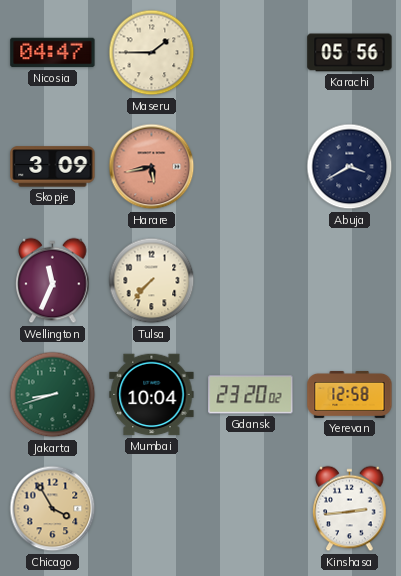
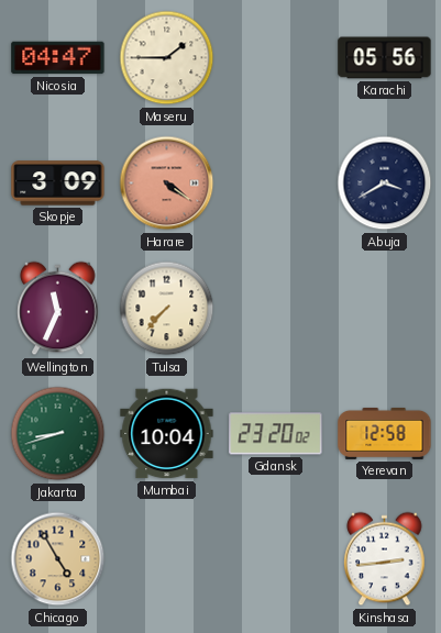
Harare: 5:43 -> 4:21
Chicago: 3:55 -> 4:55
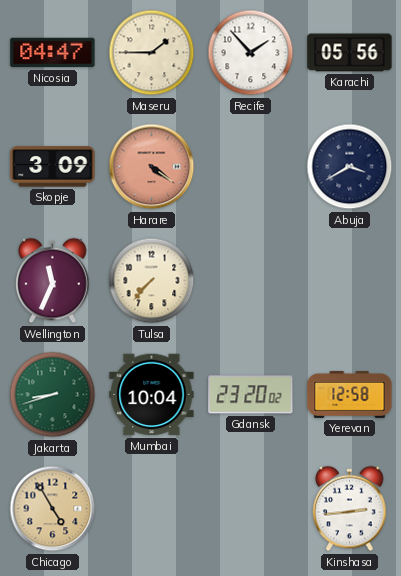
Recife: none -> 1:53
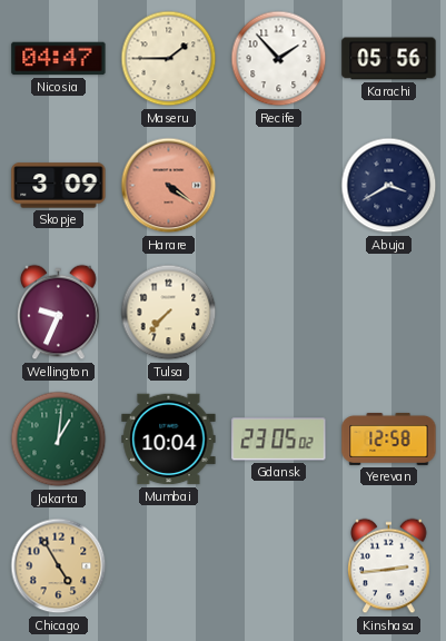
Wellington: 11:34 -> 9:34
Jakarta: 8:42 -> 1:01
Gdansk: 23:20 -> 23:05
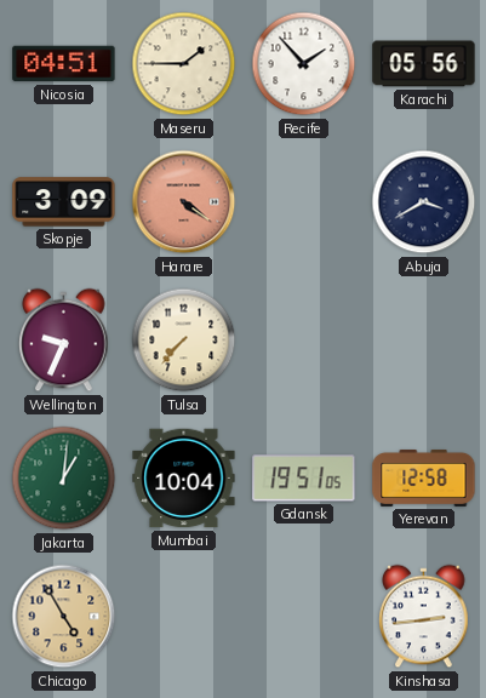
Nicosia: 04:47 -> 04:51
Gdansk: 23:05 -> 19:51
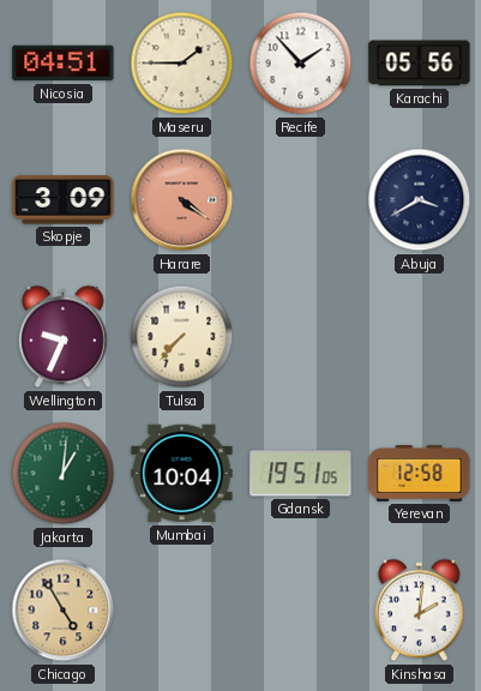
Kinshasa: 2:44 -> 2:01
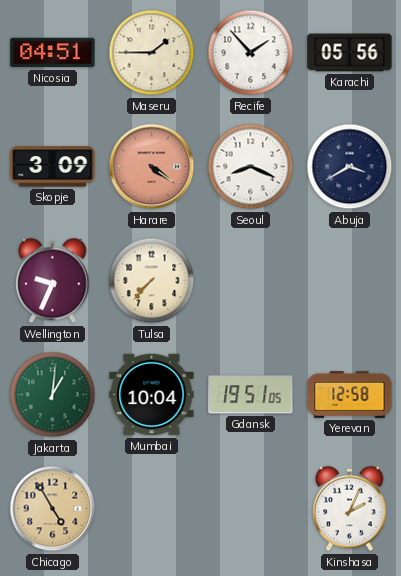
Seoul: none -> 8:19
Kinshasa: 2:01 -> 2:04
